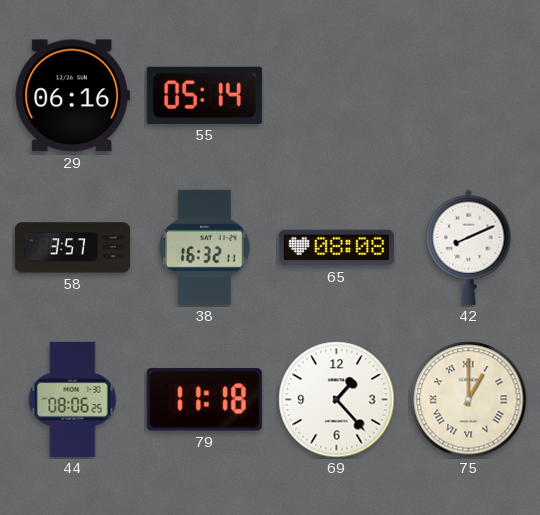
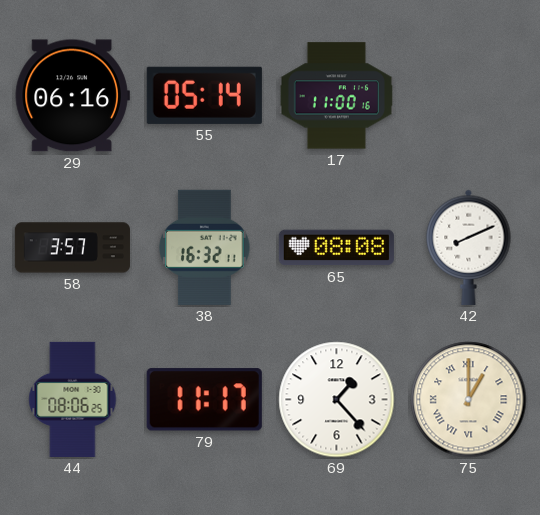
17: none -> 11:00
79: 11:18 -> 11:17
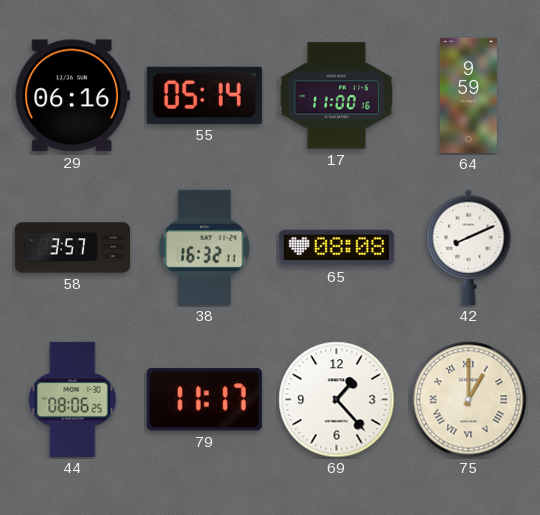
64: none -> 9:59
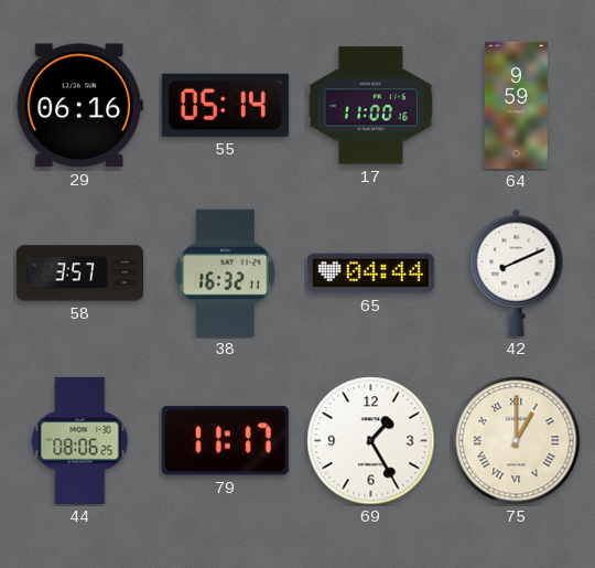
65: 08:08 -> 04:44
69: 1:23 -> 1:25
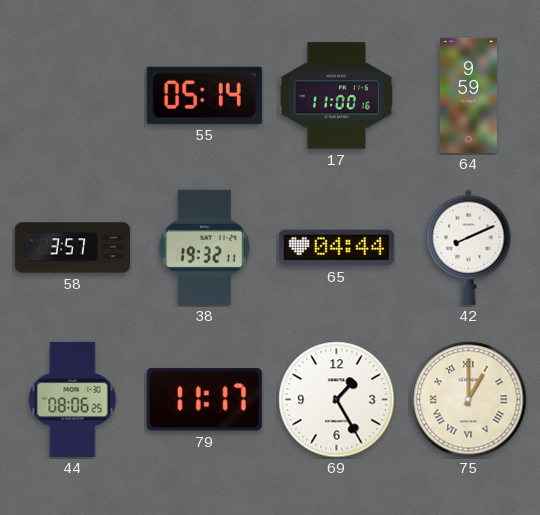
29: 06:16 -> none
38: 16:32 -> 19:32
